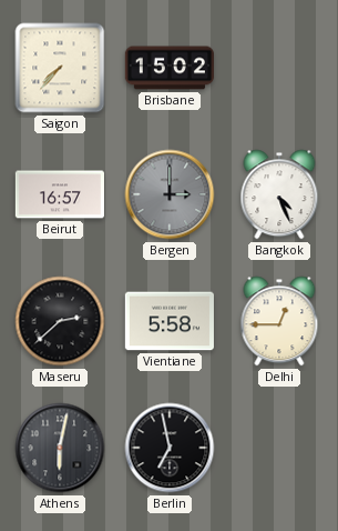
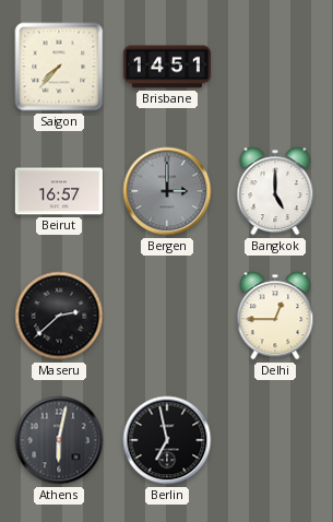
Brisbane: 15:02 -> 14:51
Bangkok: 4:26 -> 5:00
Vientiane: 5:58 -> none
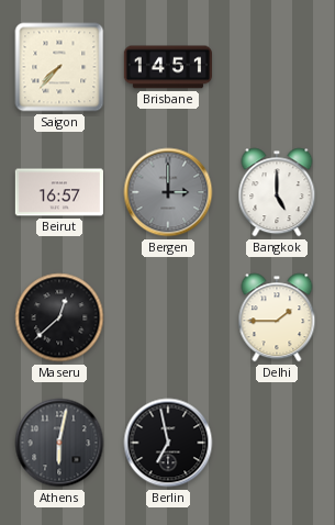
Maseru: 2:38 -> 12:38
Delhi: 12:45 -> 1:45
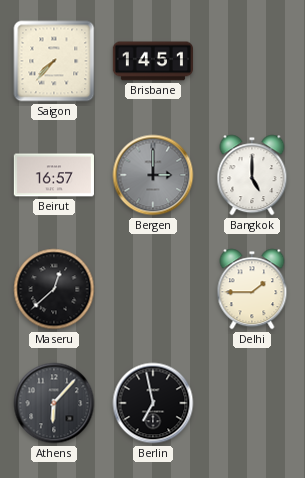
Athens: 6:02 -> 6:07
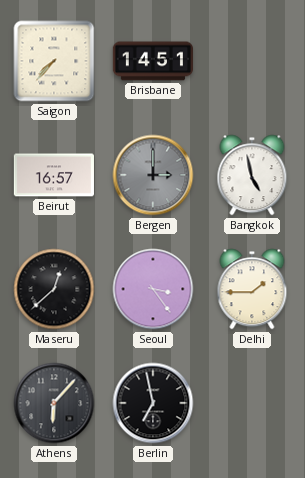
Bangkok: 5:00 -> 4:58
Seoul: none -> 3:24
